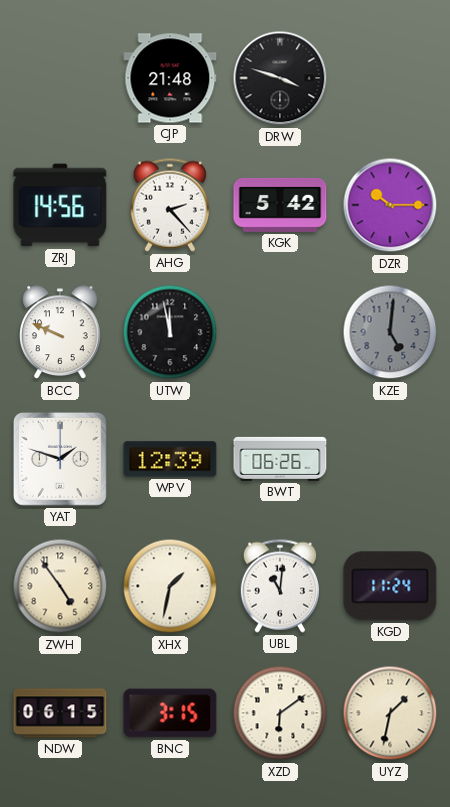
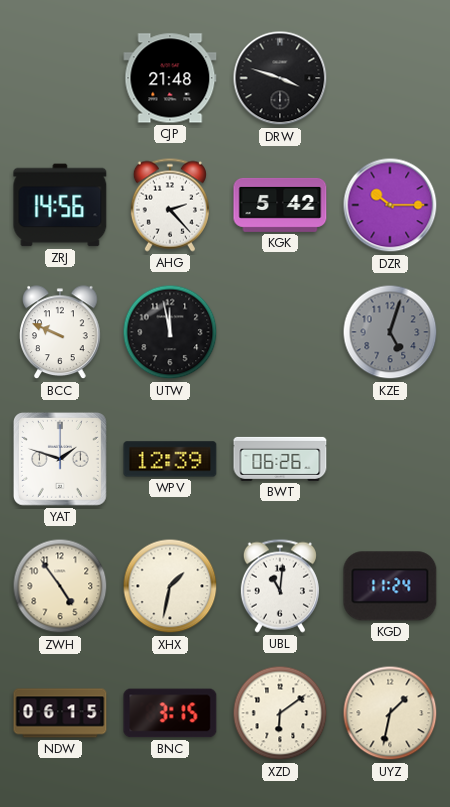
KZE: 5:01 -> 5:03
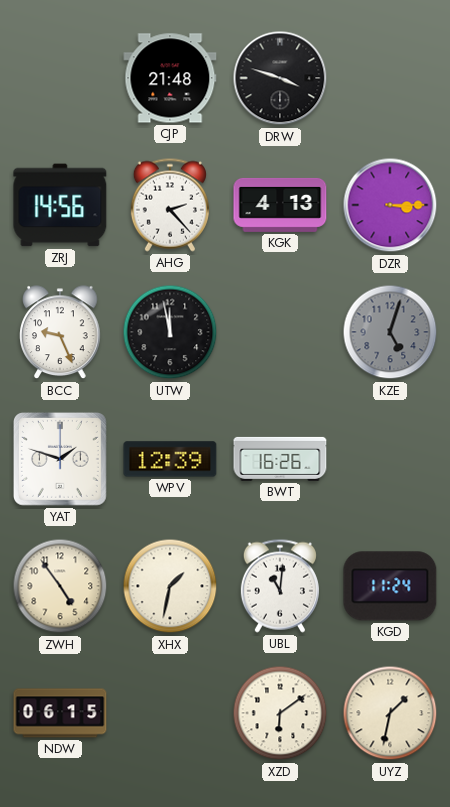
KGK: 5:42 -> 4:13
DZR: 10:15 -> 3:15
BCC: 9:49 -> 9:26
BWT: 06:26 -> 16:26
BNC: 3:15 -> none
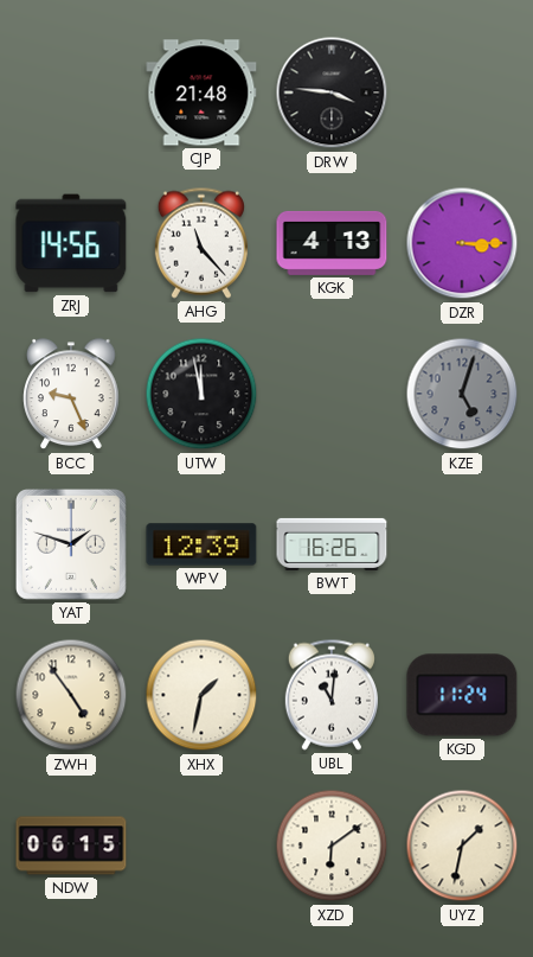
DRW: 3:48 -> 3:46
AHG: 2:23 -> 11:23
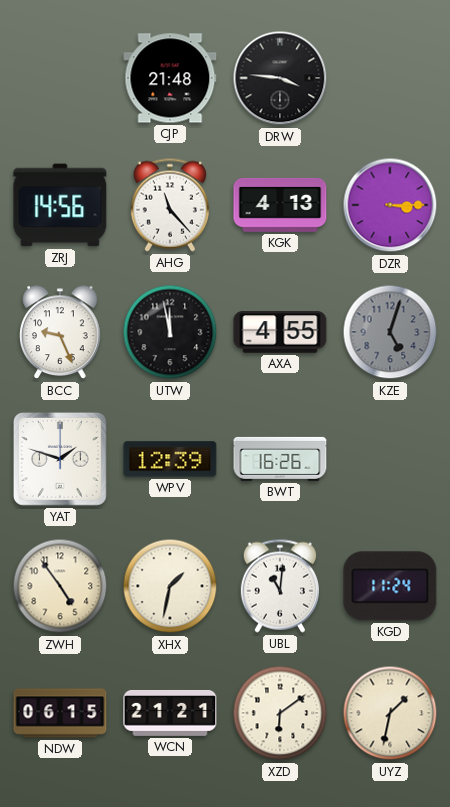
AXA: none -> 4:55
WCN: none -> 21:21
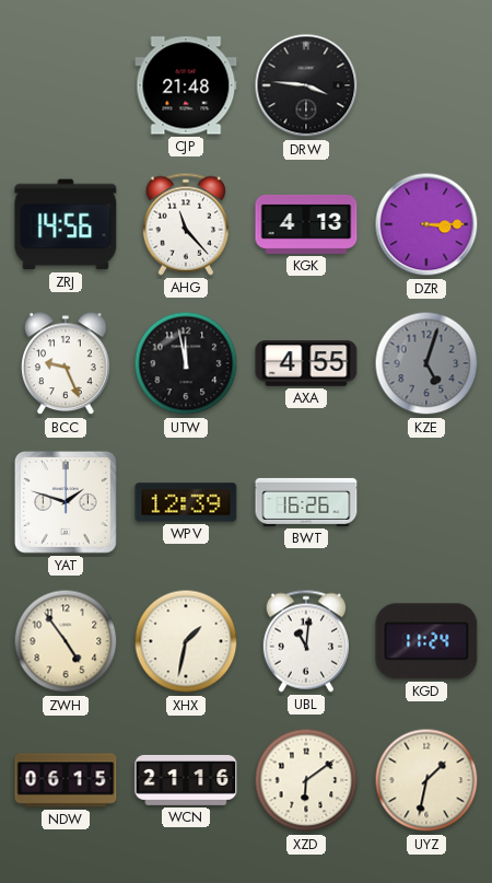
WCN: 21:21 -> 21:16
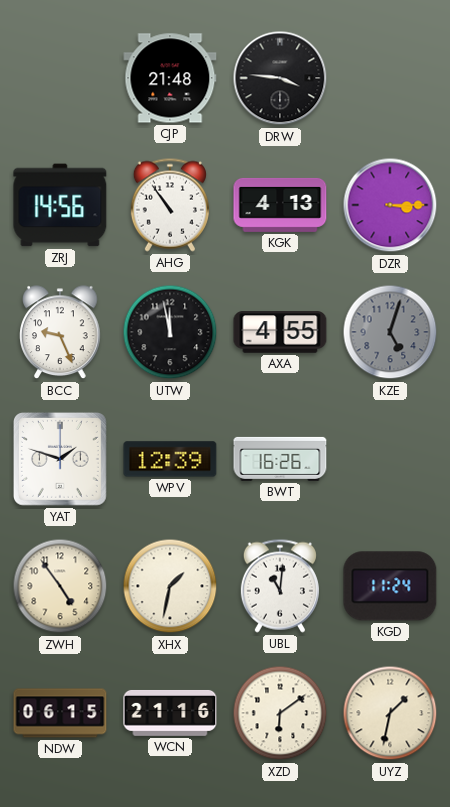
AHG: 11:23 -> 10:54
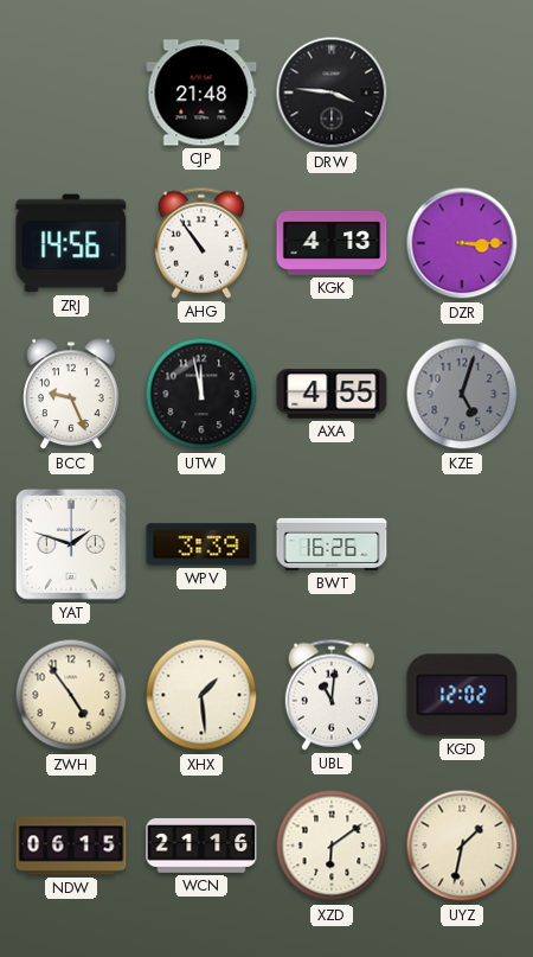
WPV: 12:39 -> 3:39
XHX: 1:32 -> 1:29
KGD: 11:24 -> 12:02
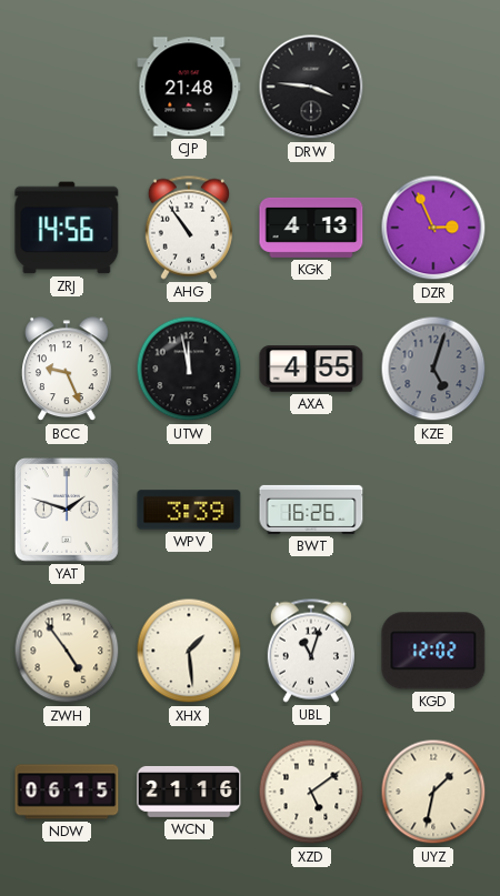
DZR: 3:15 -> 2:56
UBL: 11:01 -> 11:03
XZD: 6:09 -> 5:09
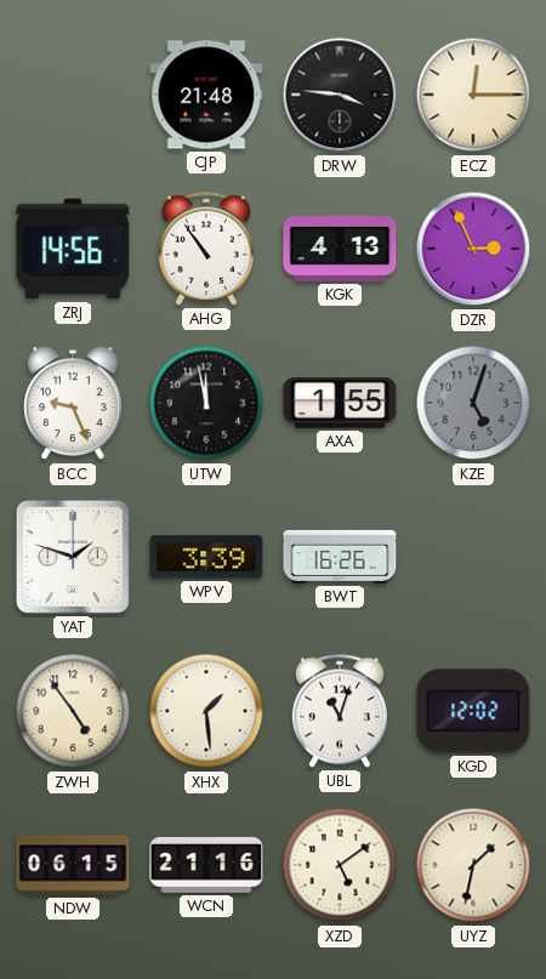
ECZ: none -> 12:15
AXA: 4:55 -> 1:55
